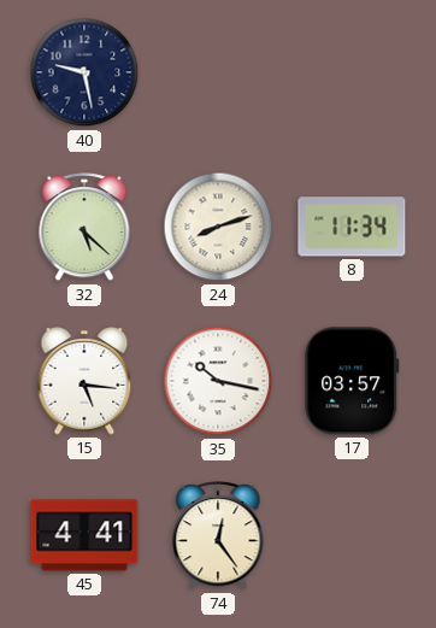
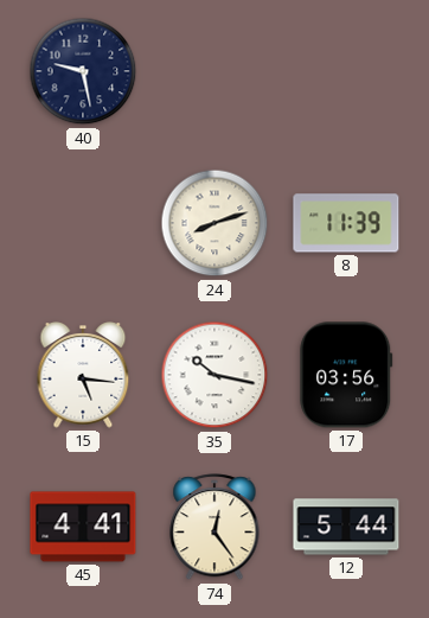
32: 5:22 -> none
8: 11:34 -> 11:39
17: 03:57 -> 03:56
12: none -> 5:44
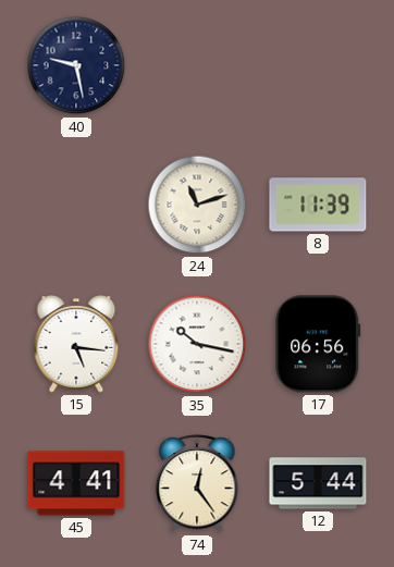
24: 8:12 -> 11:12
17: 03:56 -> 06:56
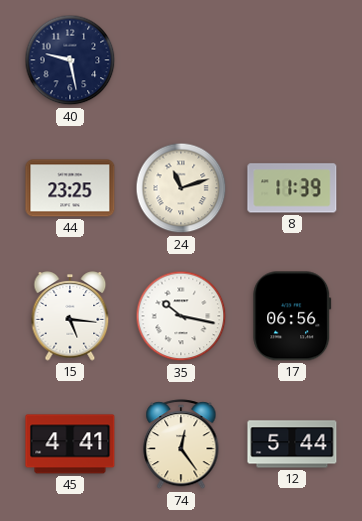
44: none -> 23:25
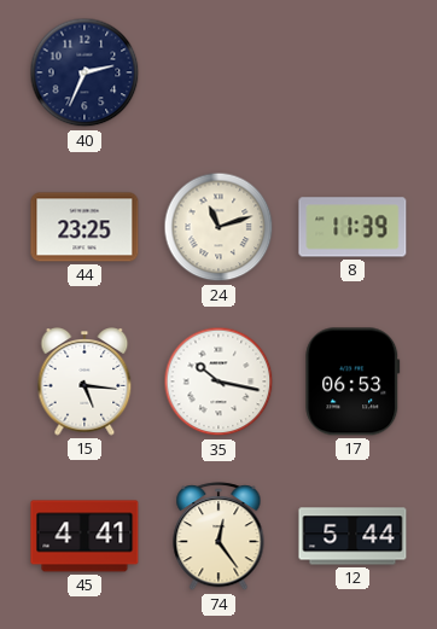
40: 9:28 -> 2:34
17: 06:56 -> 06:53
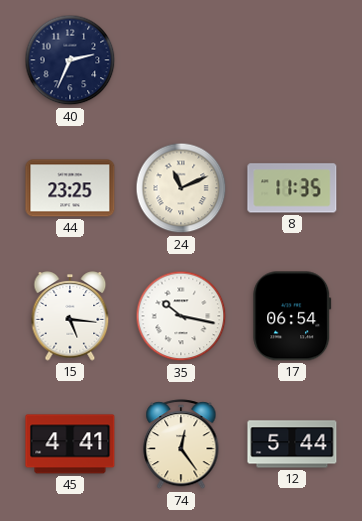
24: 11:12 -> 11:11
8: 11:39 -> 11:35
17: 06:53 -> 06:54
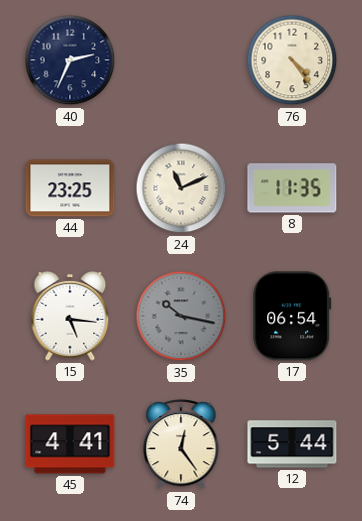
76: none -> 4:24
35 dial: white -> grey
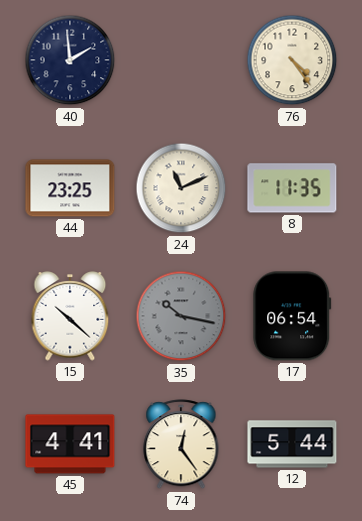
40: 2:34 -> 1:59
15: 5:16 -> 10:22
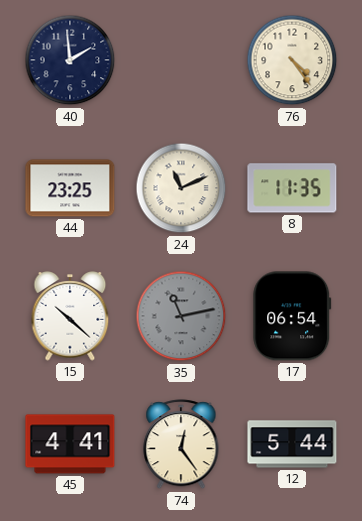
35: 10:17 -> 11:13
